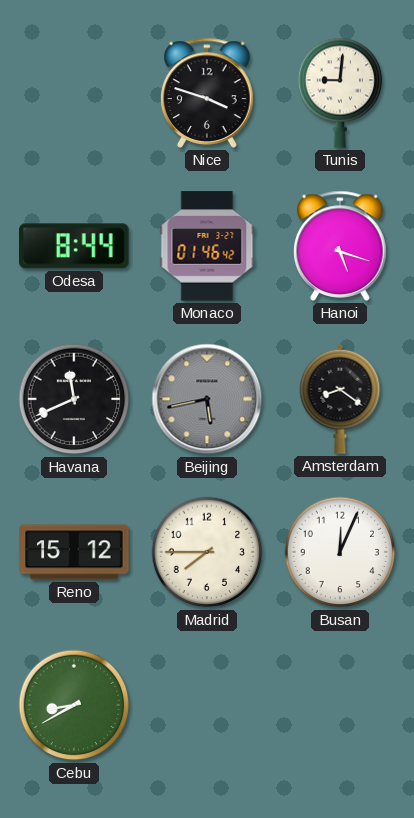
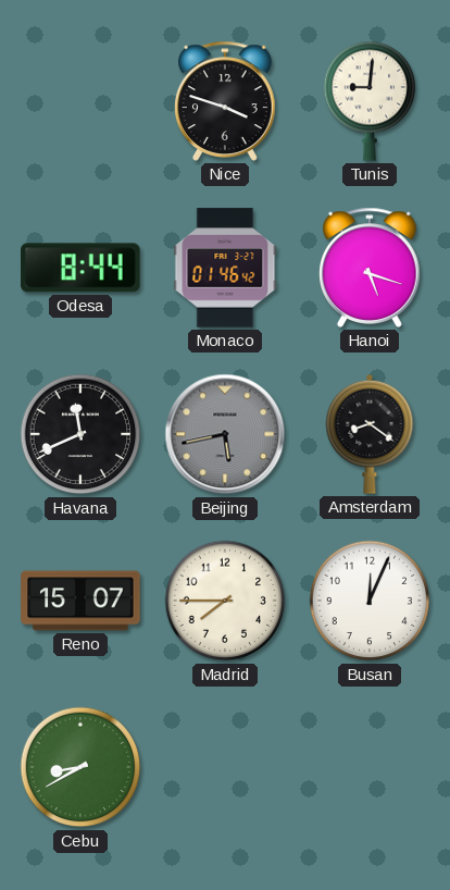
Reno: 15:12 -> 15:07
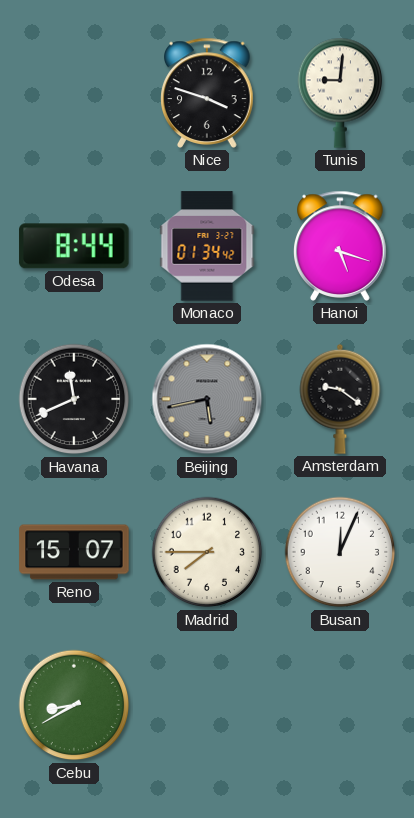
Monaco: 01:46 -> 01:34
Amsterdam: 8:21 -> 9:21
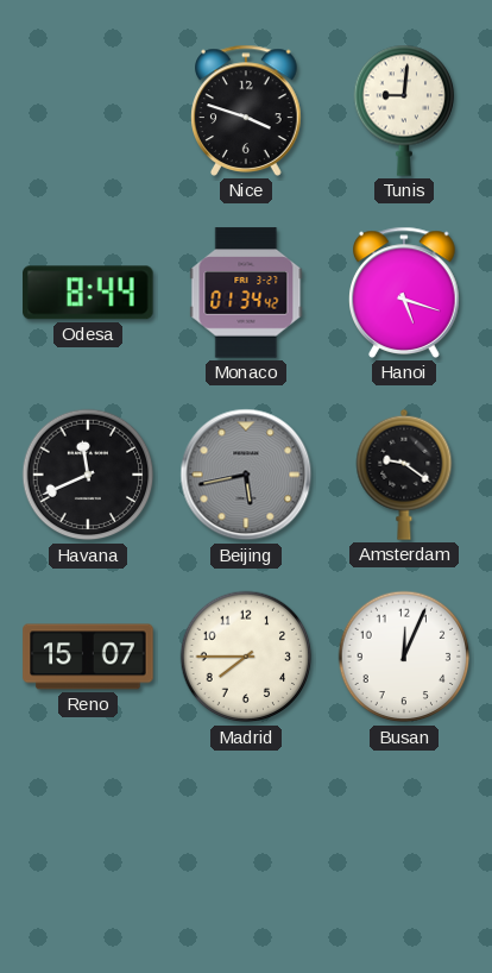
Cebu: 8:40 -> none
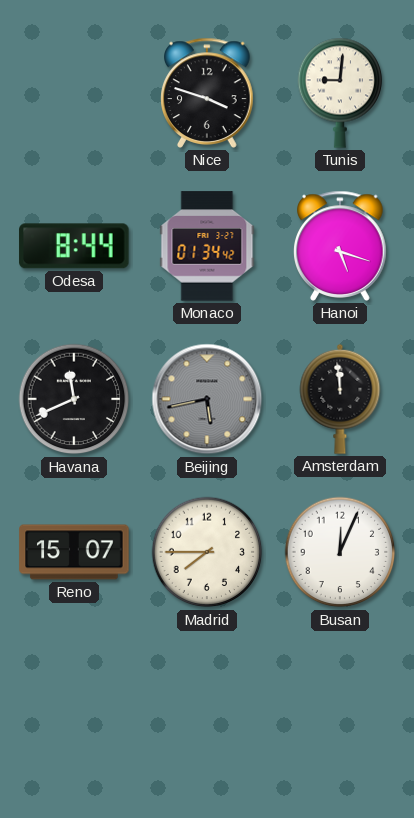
Amsterdam: 9:21 -> 11:59
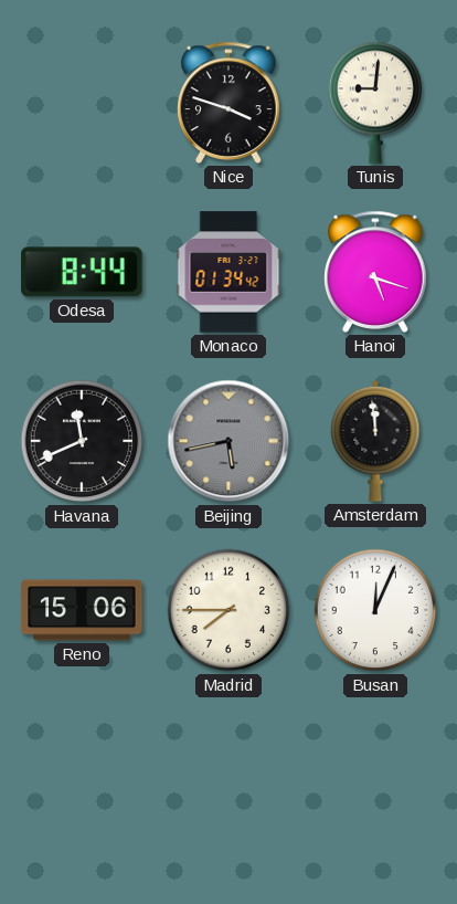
Reno: 15:07 -> 15:06
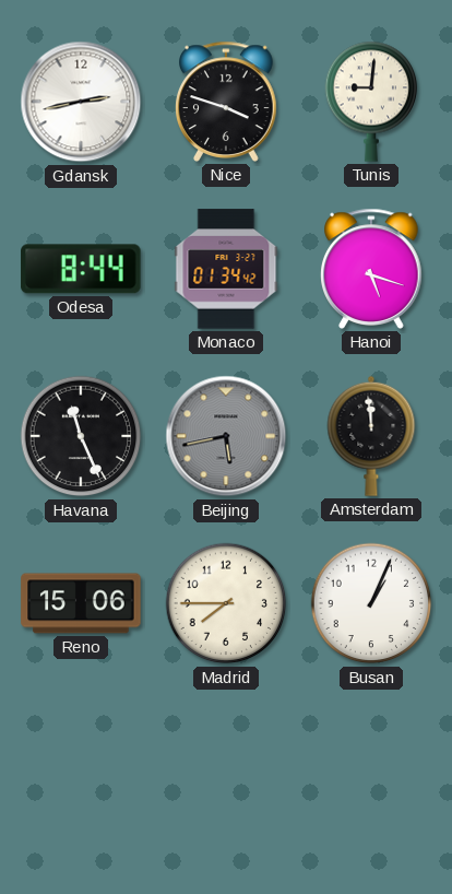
Gdansk: none -> 2:43
Havana: 11:41 -> 11:26
Busan: 12:04 -> 1:04
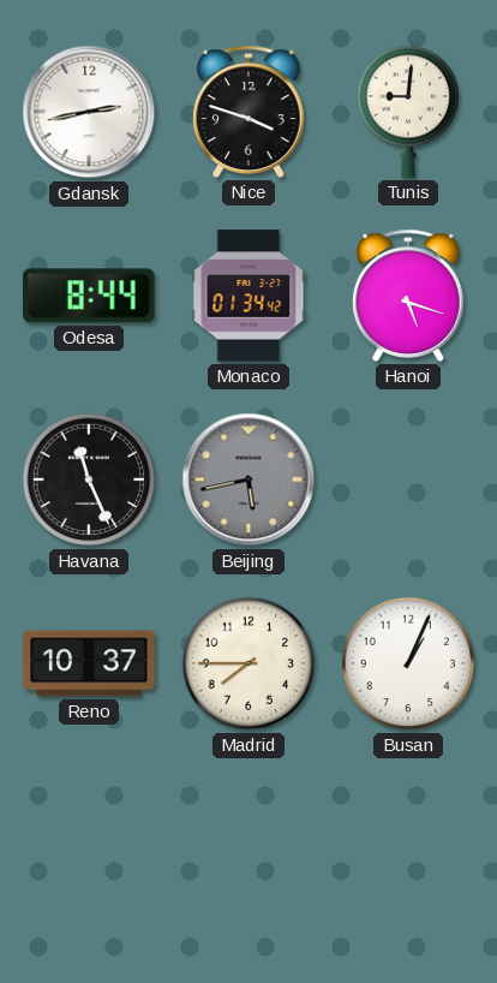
Amsterdam: 11:59 -> none
Reno: 15:06 -> 10:37
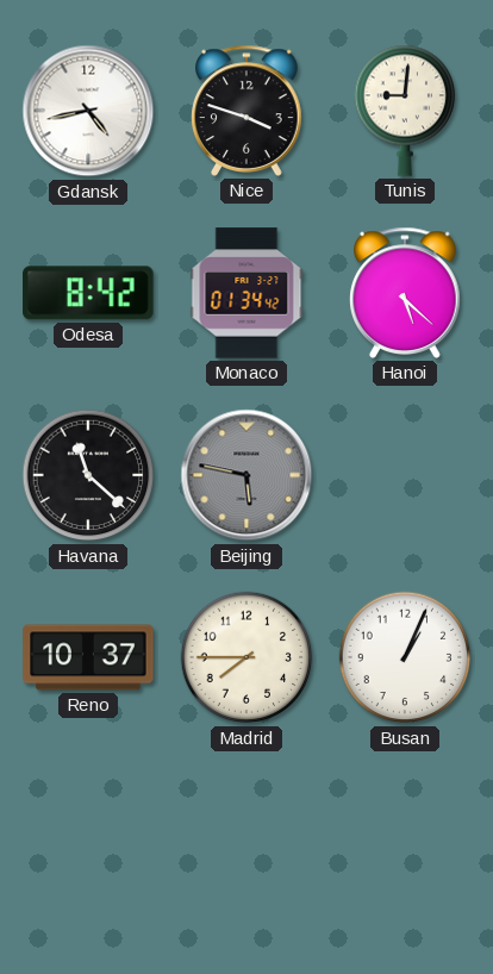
Gdansk: 2:43 -> 4:43
Odesa: 8:44 -> 8:42
Hanoi: 5:18 -> 5:22
Havana: 11:26 -> 11:22
Beijing: 5:43 -> 5:47
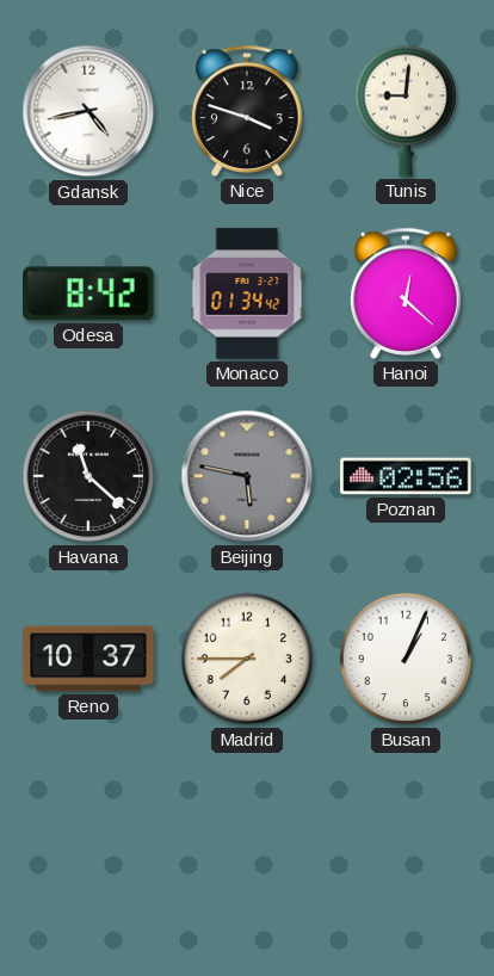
Hanoi: 5:22 -> 12:22
Poznan: none -> 02:56
